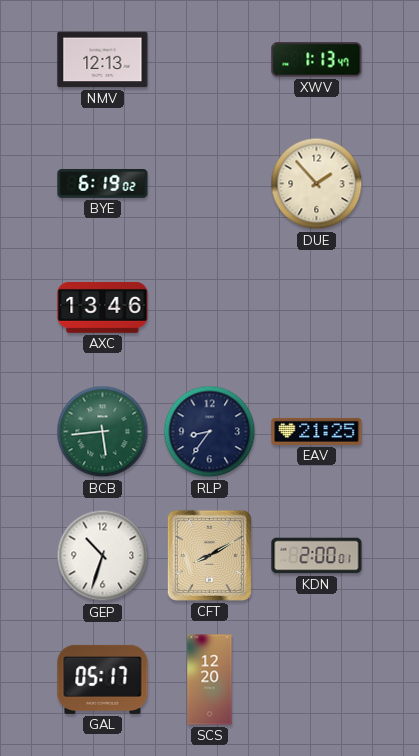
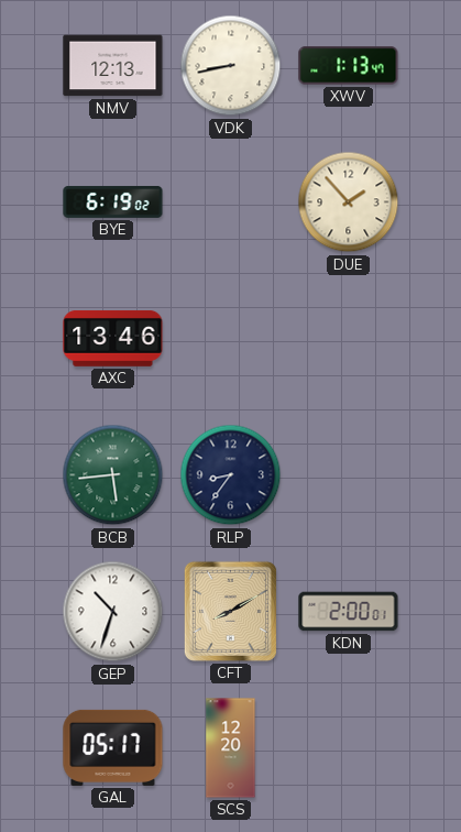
VDK: none -> 8:43
EAV: 21:25 -> none
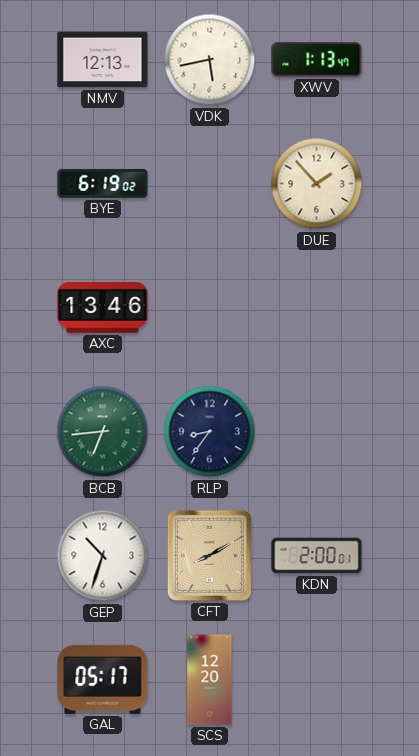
VDK: 8:43 -> 5:43
BCB: 5:44 -> 6:44
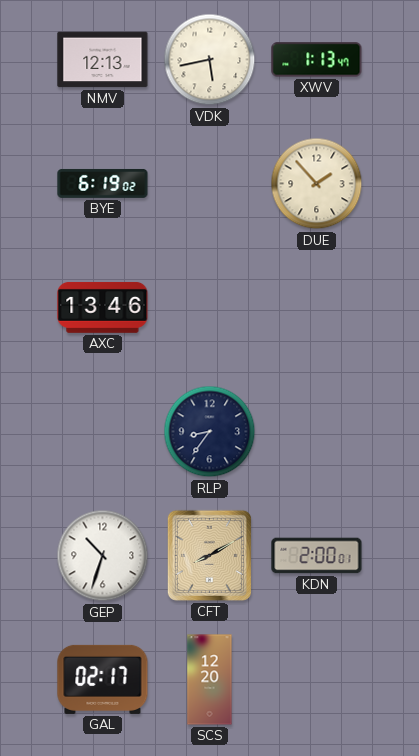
BCB: 6:44 -> none
GAL: 05:17 -> 02:17
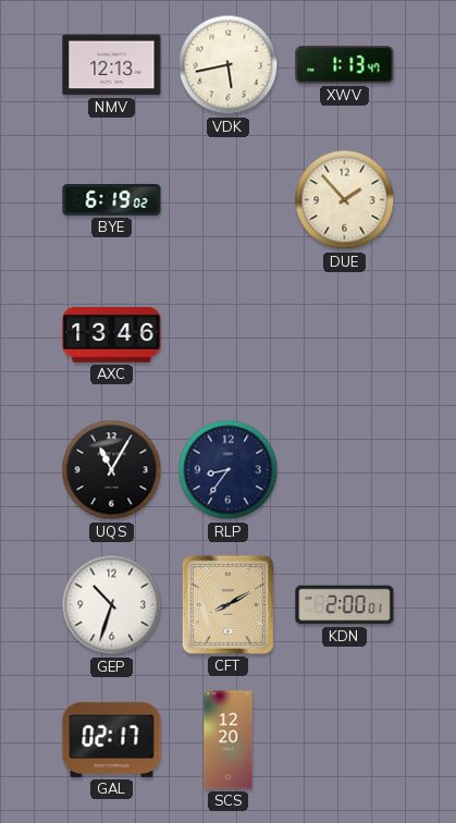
UQS: none -> 11:05
